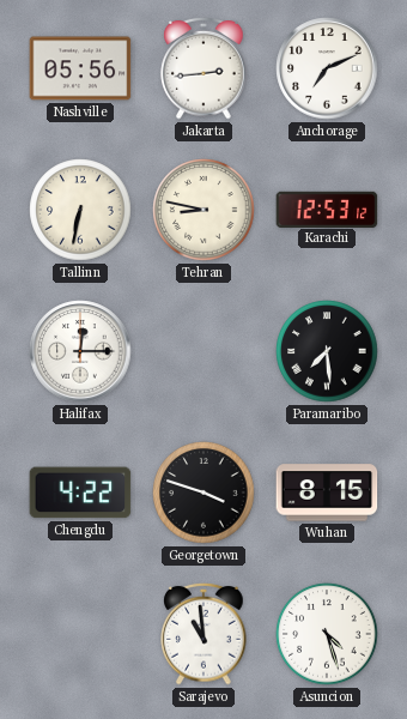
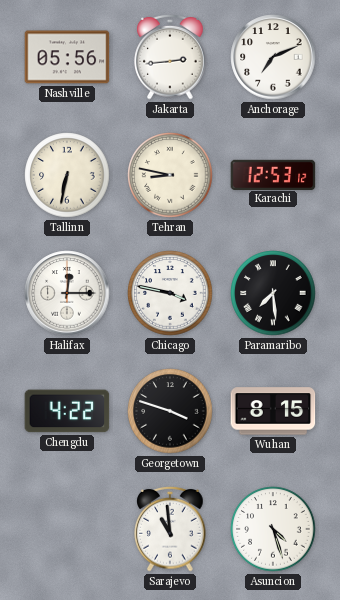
Chicago: none -> 3:47
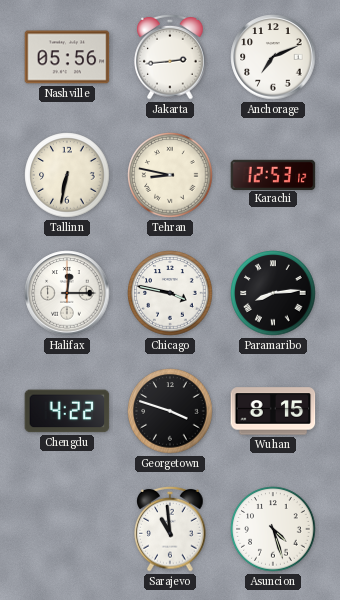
Paramaribo: 7:29 -> 8:14
